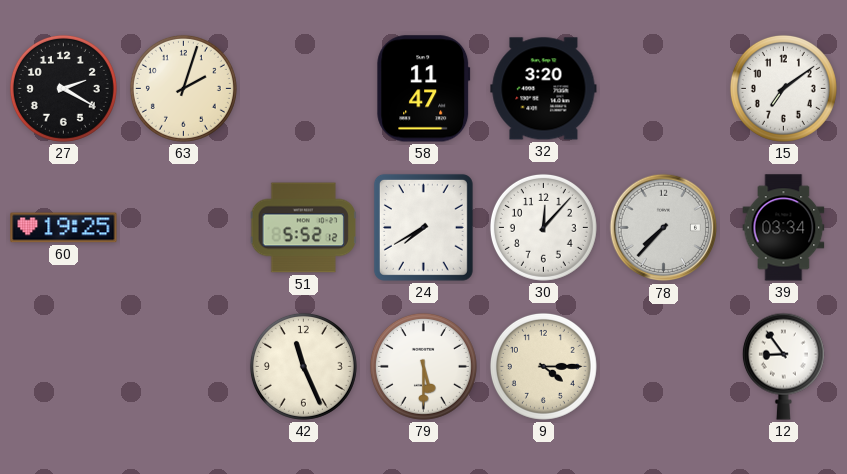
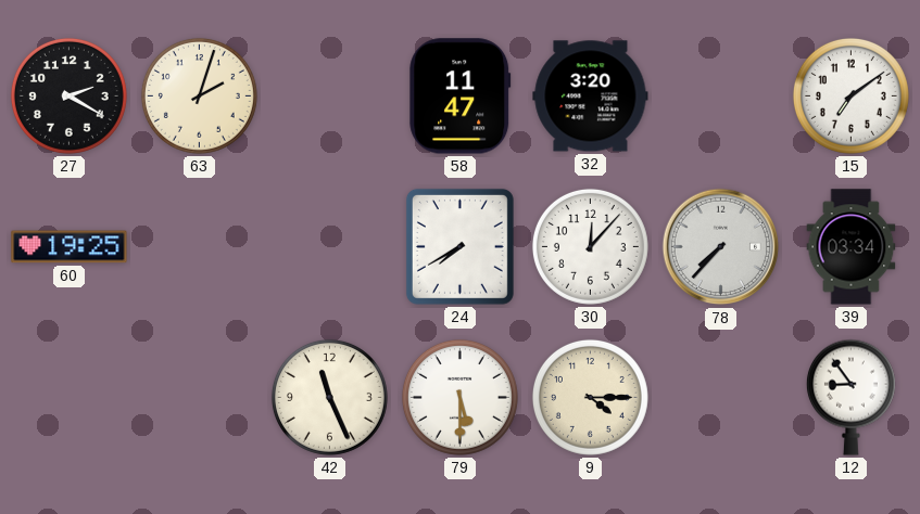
51: 5:52 -> none
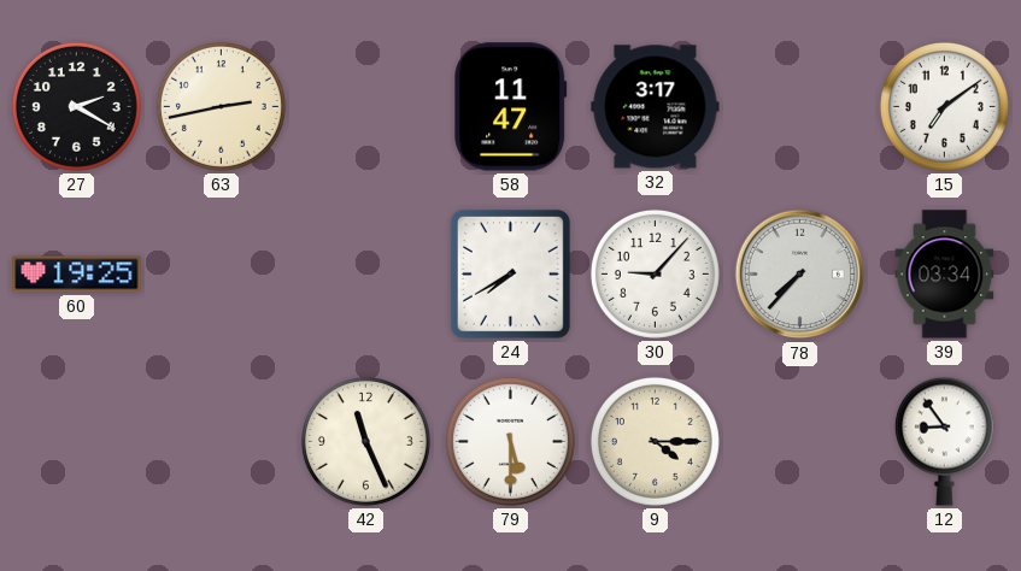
63: 2:03 -> 2:43
32: 3:20 -> 3:17
30: 12:07 -> 9:07
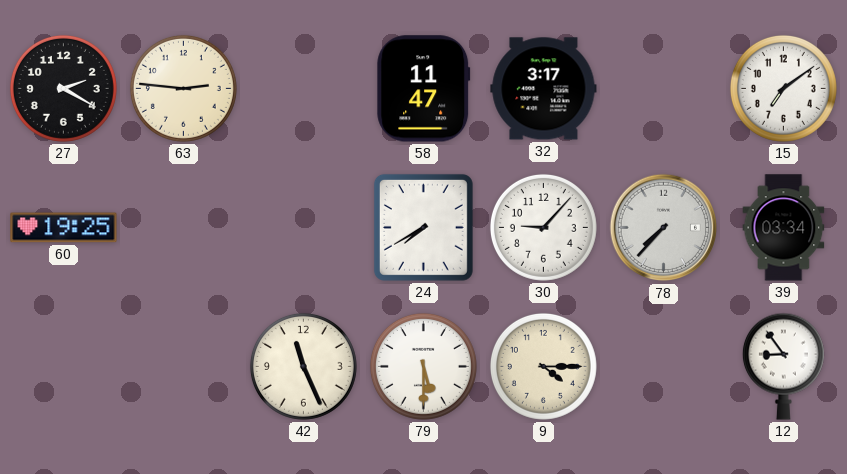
63: 2:43 -> 2:46
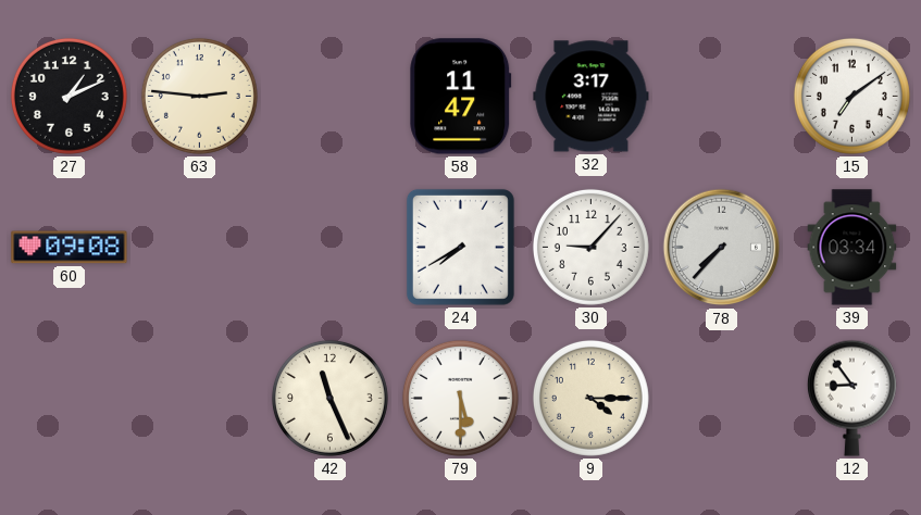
27: 2:20 -> 1:11
60: 19:25 -> 09:08
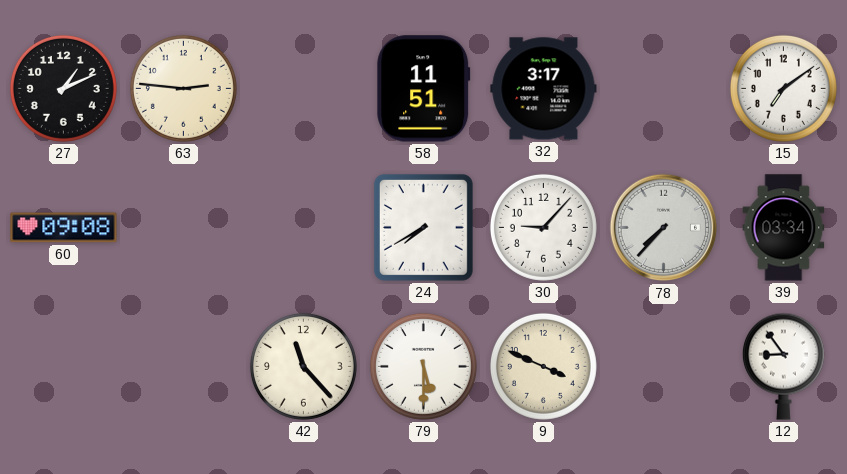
58: 11:47 -> 11:51
42: 11:26 -> 11:23
9: 4:15 -> 3:49
